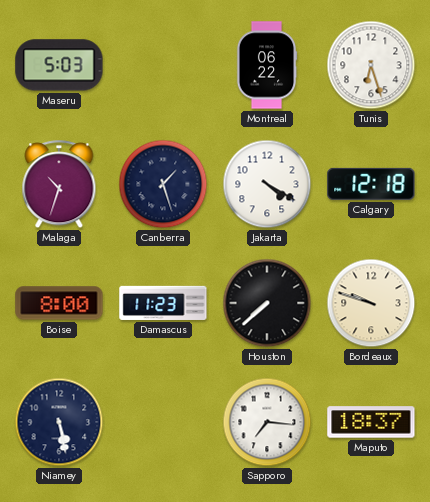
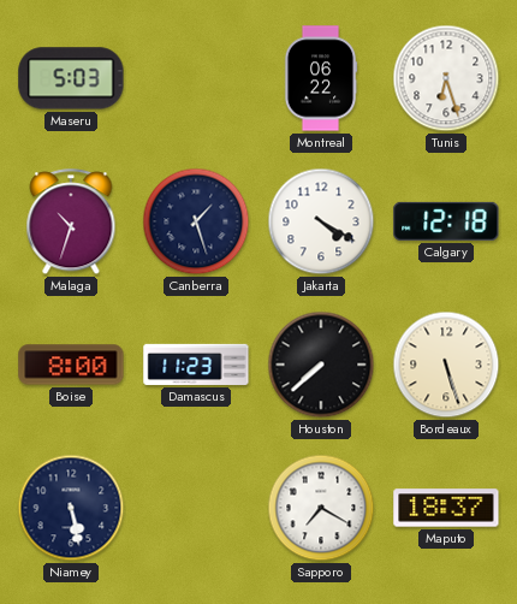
Bordeaux: 9:48 -> 5:27
Sapporo: 7:16 -> 7:20
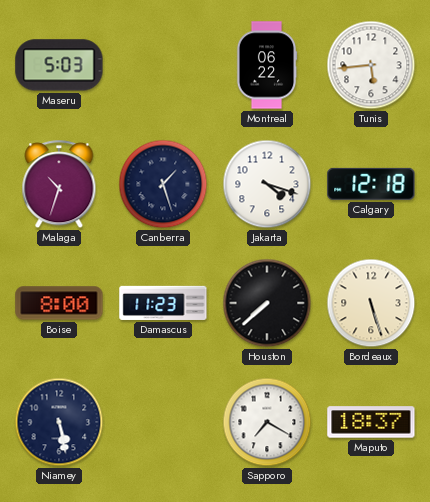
Tunis: 6:27 -> 5:44
Jakarta: 4:20 -> 4:18
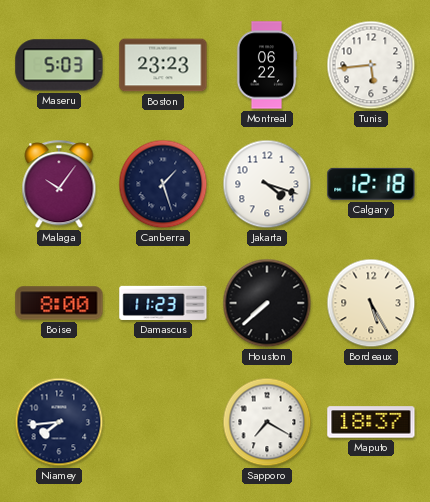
Boston: none -> 23:23
Malaga: 10:33 -> 10:06
Bordeaux: 5:27 -> 5:25
Niamey: 5:28 -> 7:44
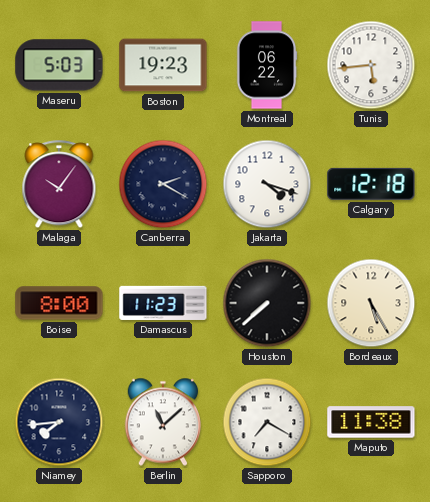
Boston: 23:23 -> 19:23
Canberra: 1:27 -> 2:20
Berlin: none -> 11:08
Maputo: 18:37 -> 11:38
